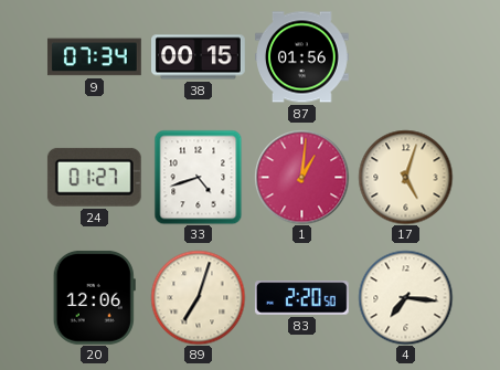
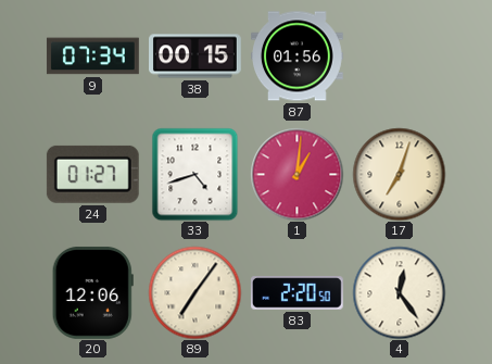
17: 5:03 -> 7:03
89: 7:03 -> 7:06
4: 7:16 -> 12:24
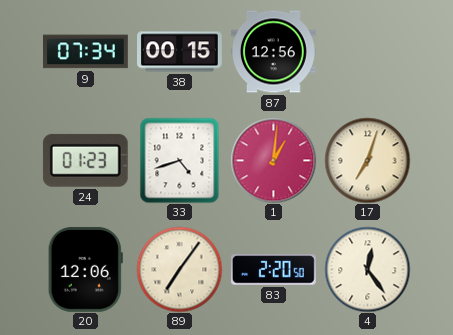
87: 01:56 -> 12:56
24: 01:27 -> 01:23
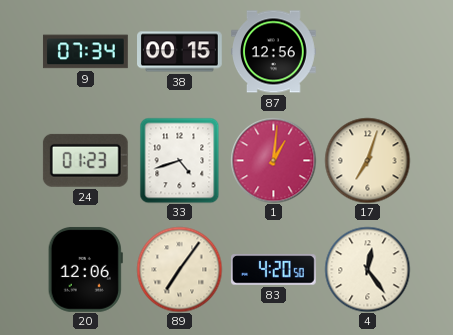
83: 2:20 -> 4:20
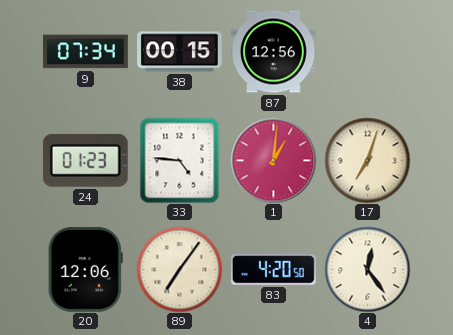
33: 4:42 -> 4:46
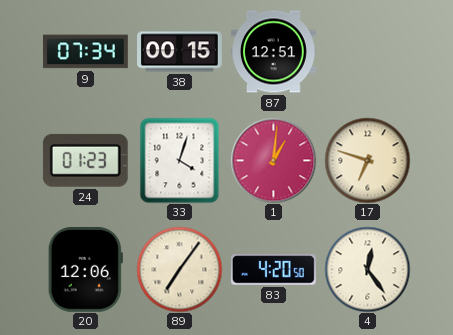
87: 12:56 -> 12:51
33: 4:46 -> 4:03
17: 7:03 -> 6:48
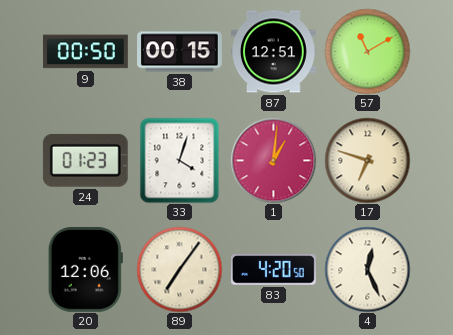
9: 07:34 -> 00:50
57: none -> 11:10
4: 12:24 -> 12:26
